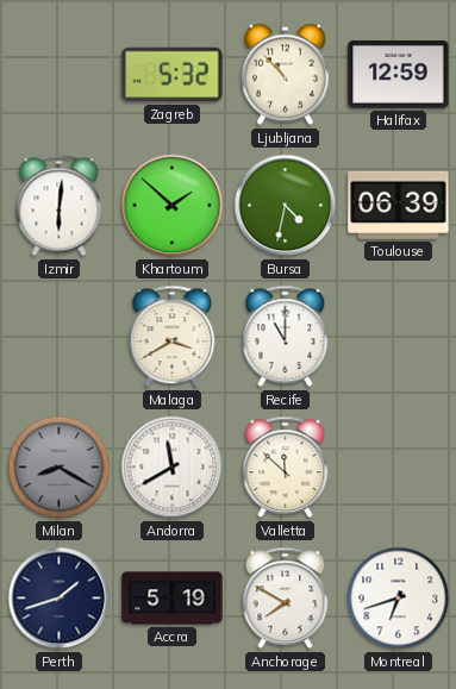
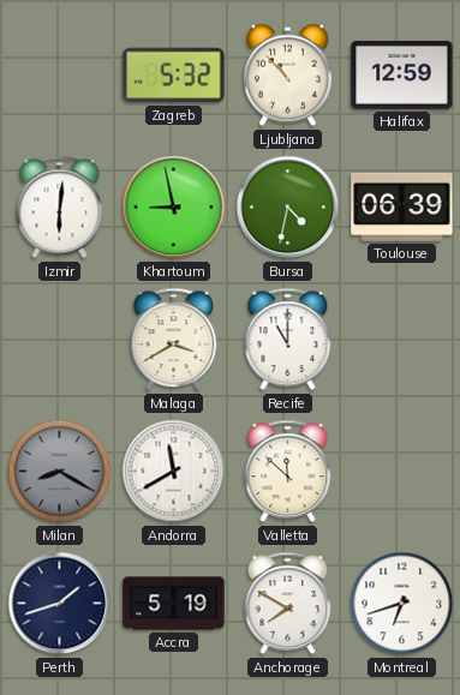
Khartoum: 1:52 -> 8:58
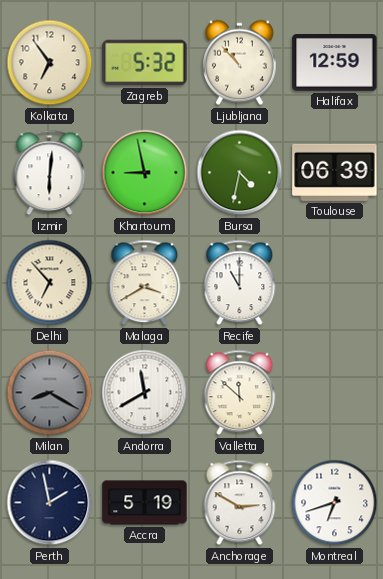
Kolkata: none -> 6:54
Delhi: none -> 6:53
Perth: 1:42 -> 1:58
Anchorage: 7:50 -> 2:50
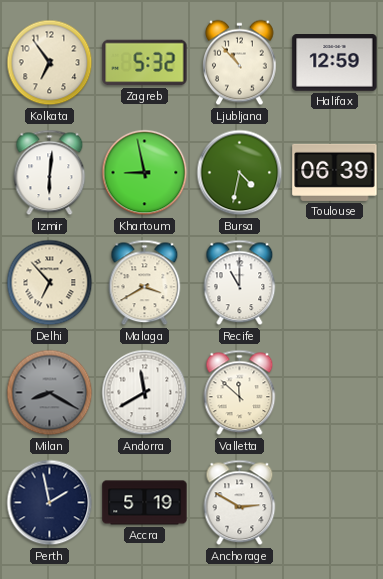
Montreal: 6:42 -> none
